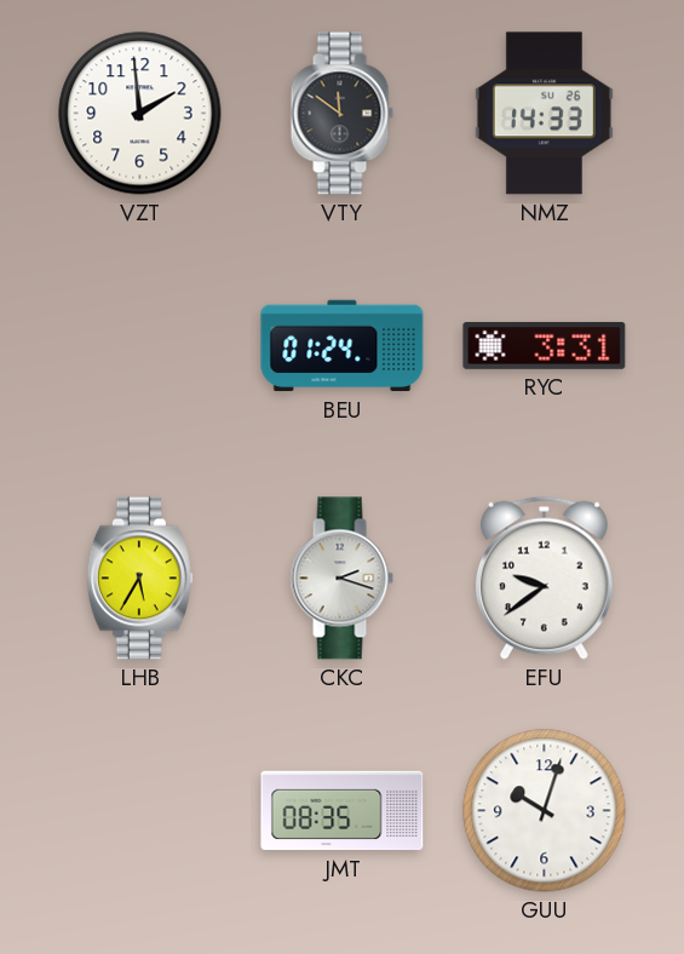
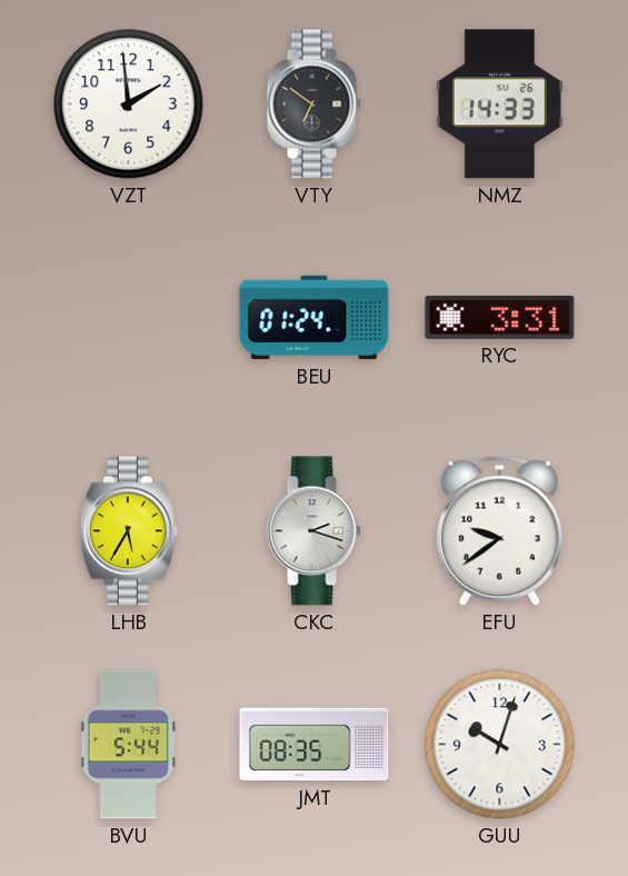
VTY: 11:51 -> 6:51
BVU: none -> 5:44
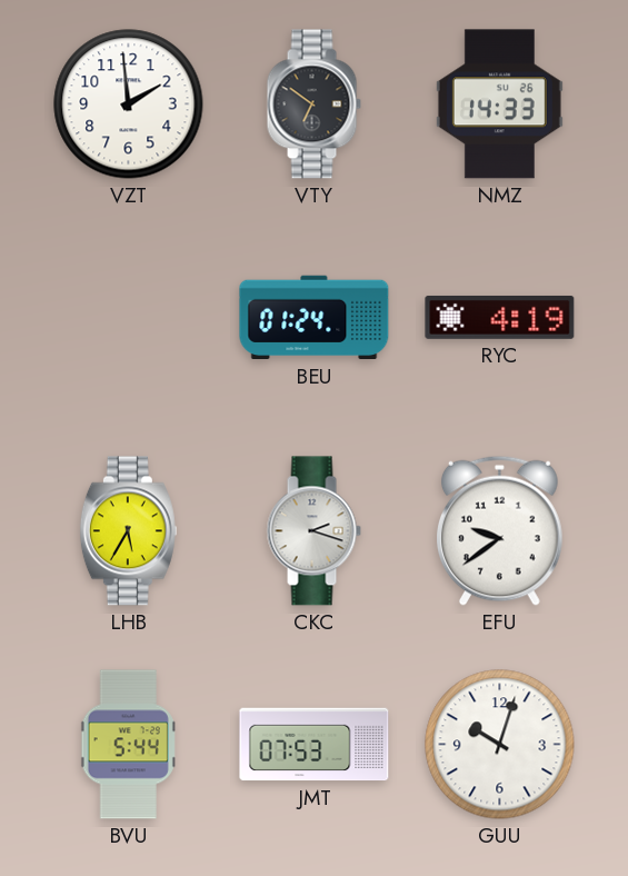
RYC: 3:31 -> 4:19
JMT: 08:35 -> 07:53
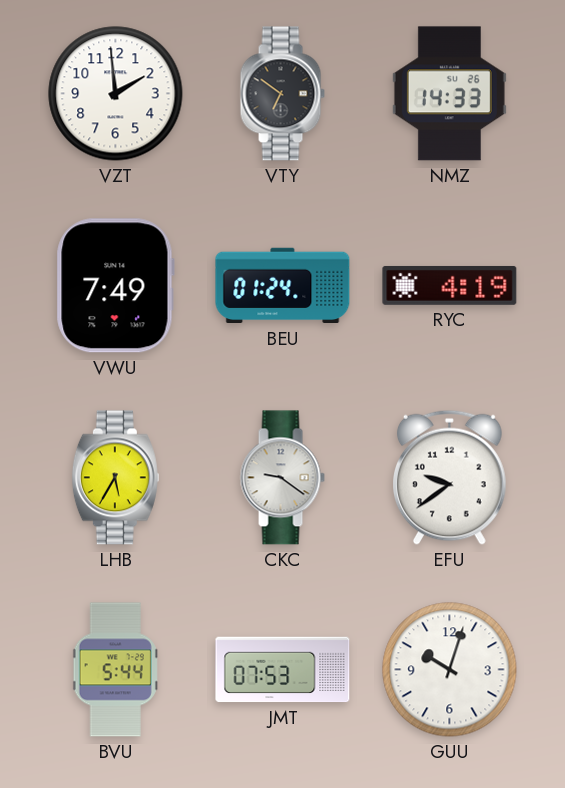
VWU: none -> 7:49
CKC: 2:18 -> 9:21
